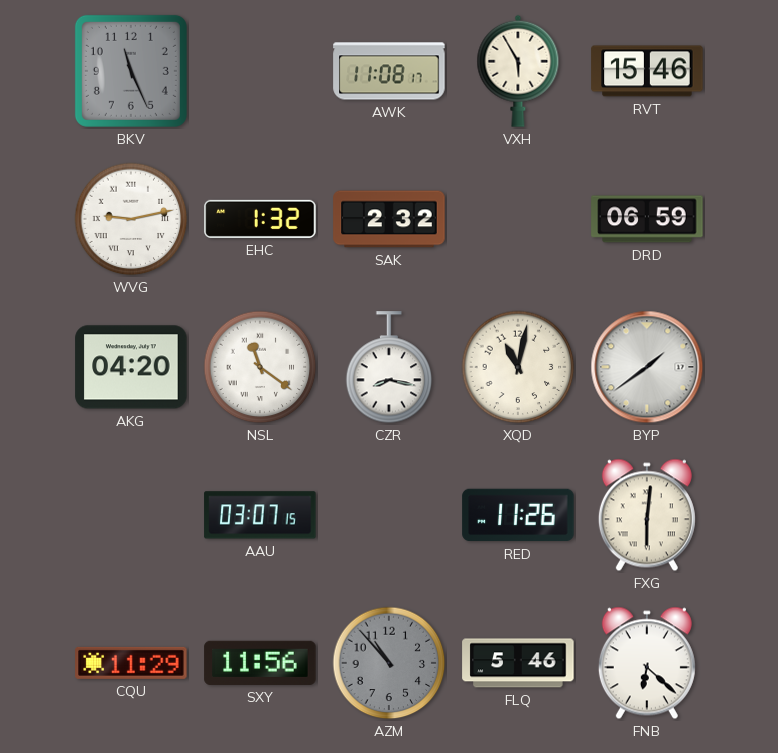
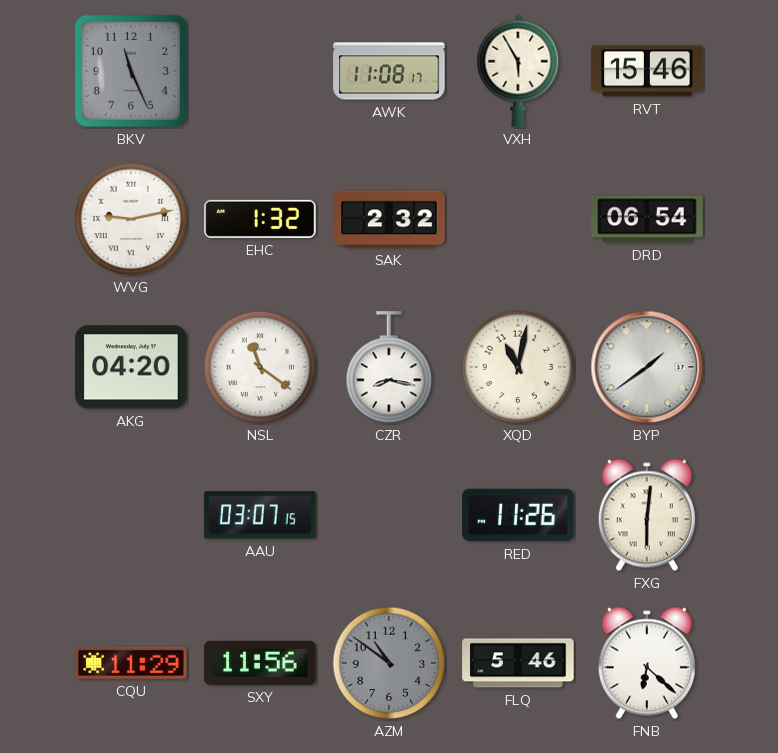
DRD: 06:59 -> 06:54
AZM: 10:53 -> 10:51
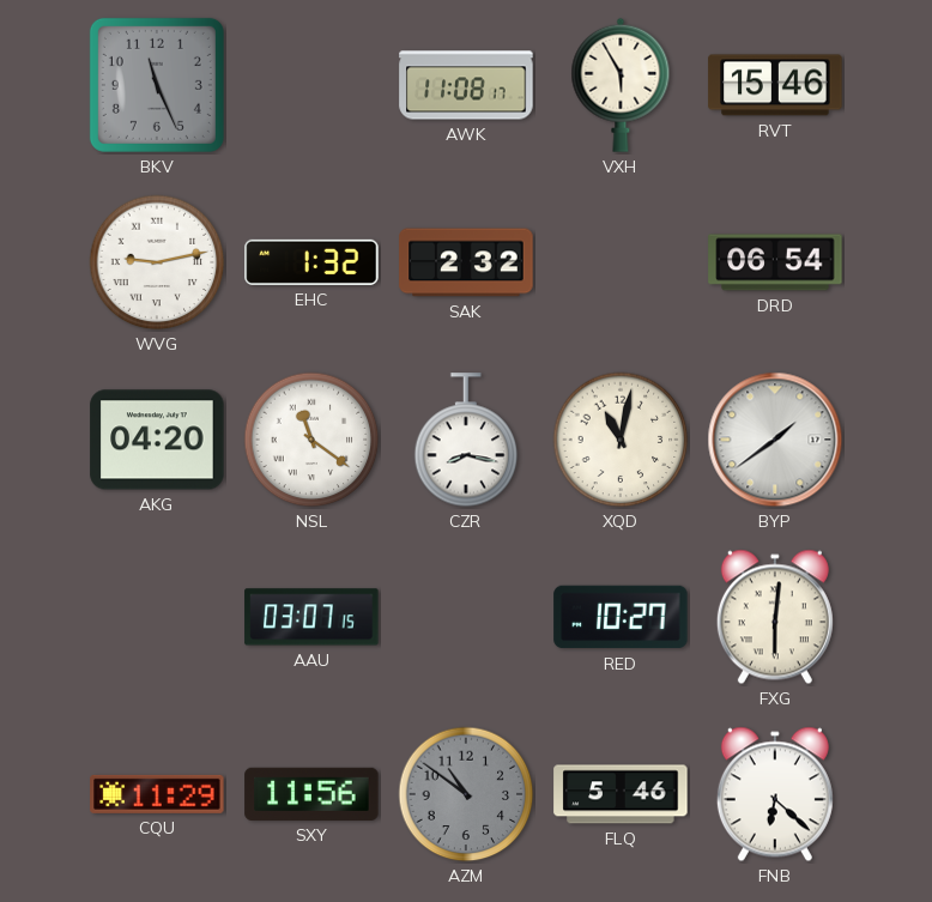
RED: 11:26 -> 10:27
